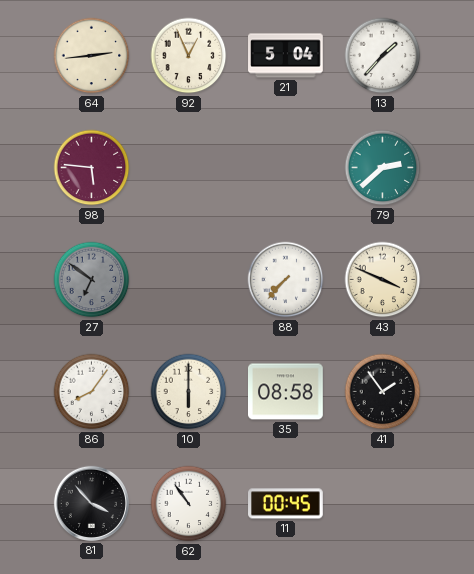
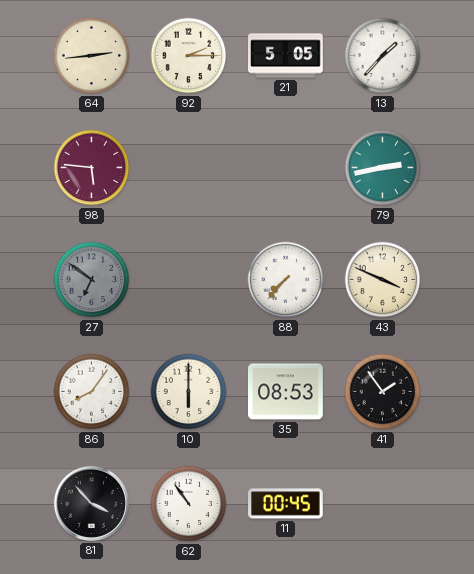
92: 12:56 -> 2:15
21: 5:04 -> 5:05
79: 2:38 -> 2:43
35: 08:58 -> 08:53
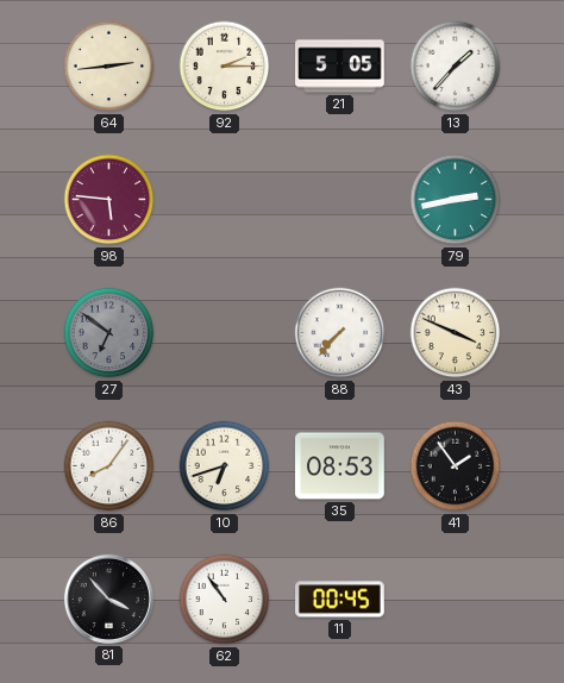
10: 6:00 -> 6:42
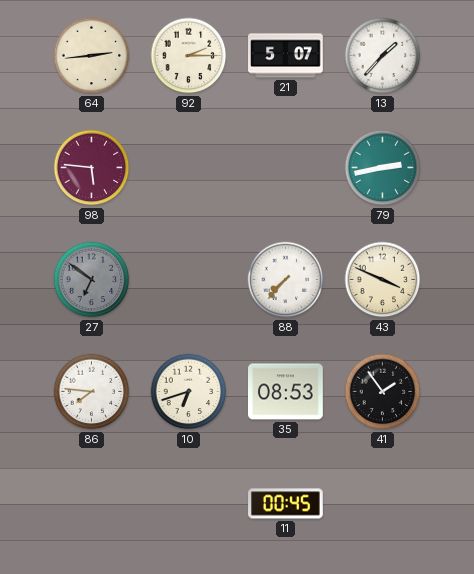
21: 5:05 -> 5:07
86: 8:06 -> 7:46
81: 3:53 -> none
62: 10:54 -> none
